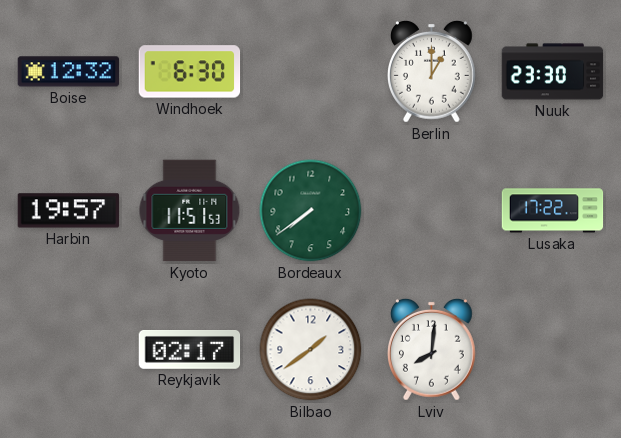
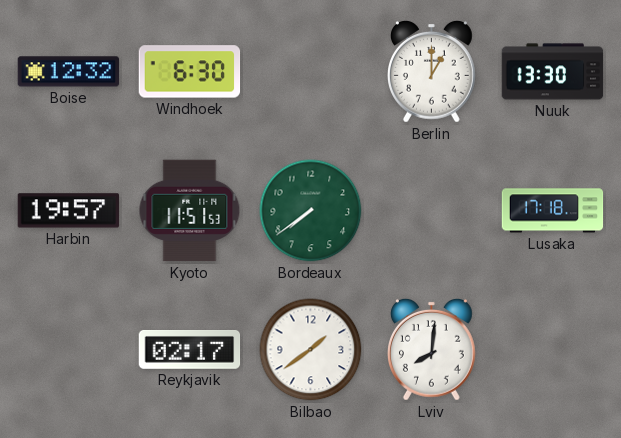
Nuuk: 23:30 -> 13:30
Lusaka: 17:22 -> 17:18
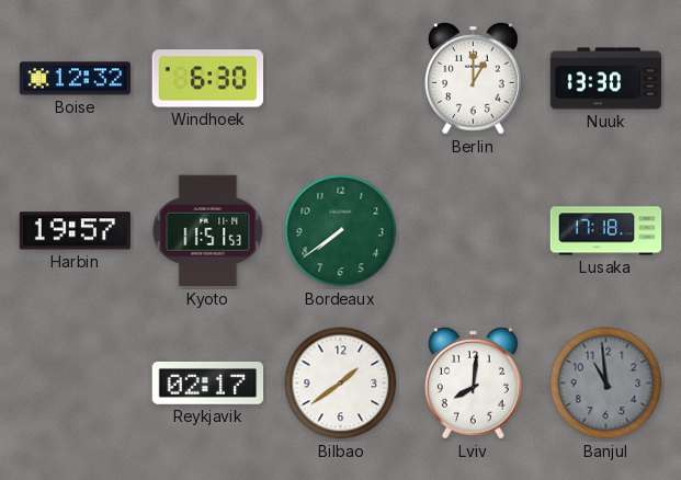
Banjul: none -> 10:59
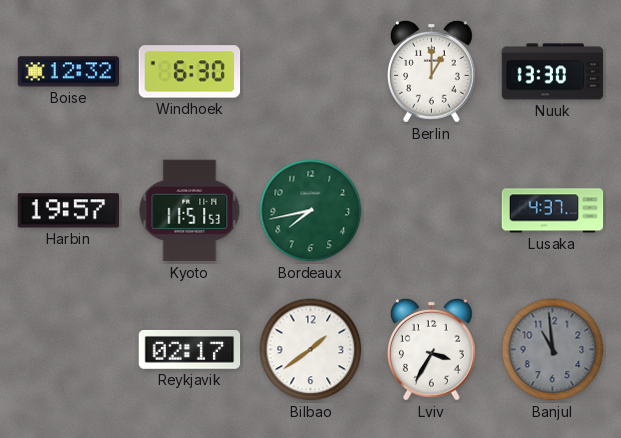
Bordeaux: 7:39 -> 7:43
Lusaka: 17:18 -> 4:37
Lviv: 8:01 -> 3:35
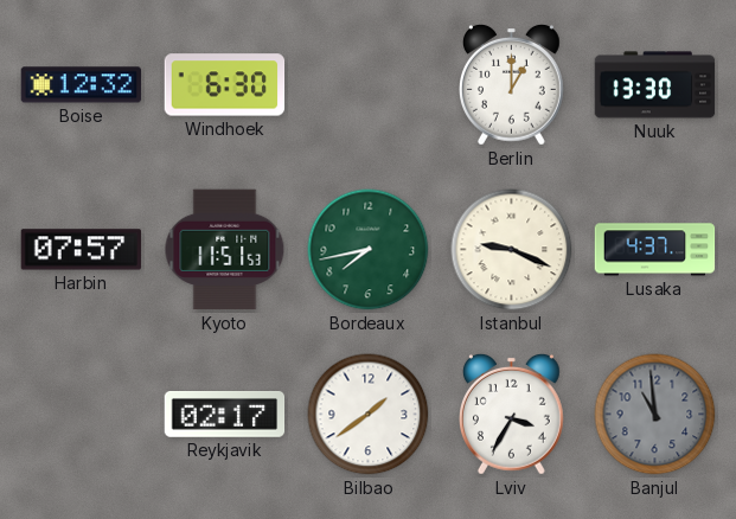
Harbin: 19:57 -> 07:57
Istanbul: none -> 9:19
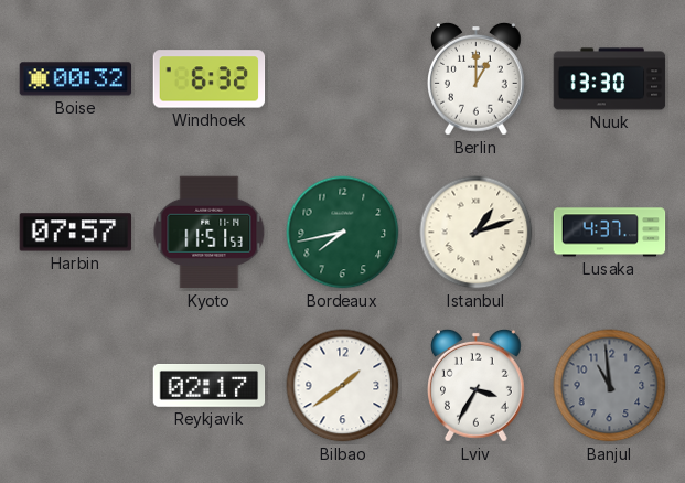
Boise: 12:32 -> 00:32
Windhoek: 6:30 -> 6:32
Istanbul: 9:19 -> 1:12
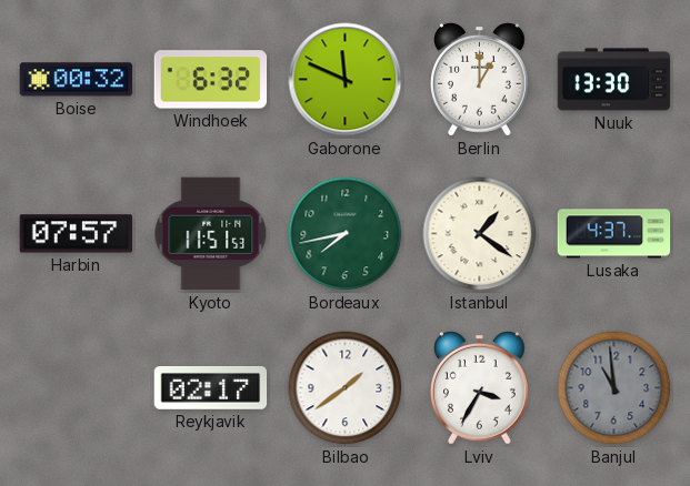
Gaborone: none -> 11:49
Istanbul: 1:12 -> 1:21
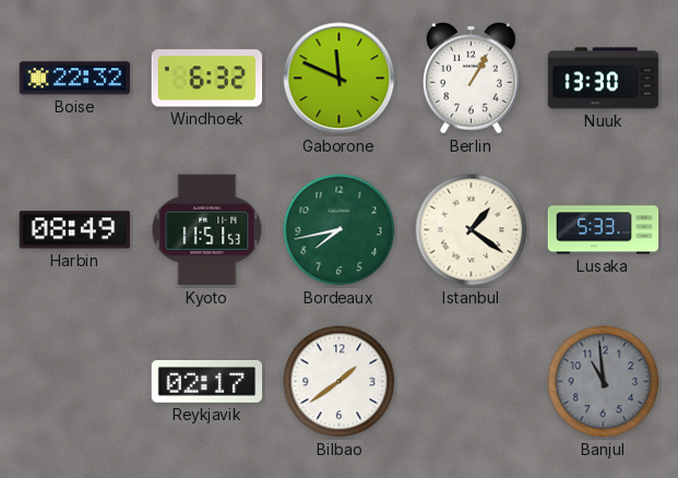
Boise: 00:32 -> 22:32
Berlin: 1:00 -> 1:05
Harbin: 07:57 -> 08:49
Lusaka: 4:37 -> 5:33
Lviv: 3:35 -> none
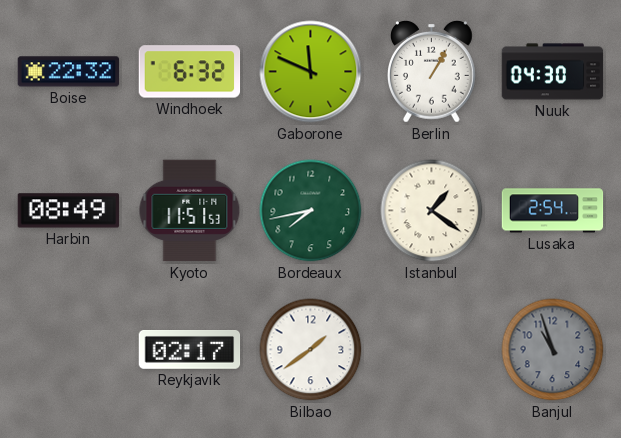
Nuuk: 13:30 -> 04:30
Lusaka: 5:33 -> 2:54
Banjul: 10:59 -> 10:57
